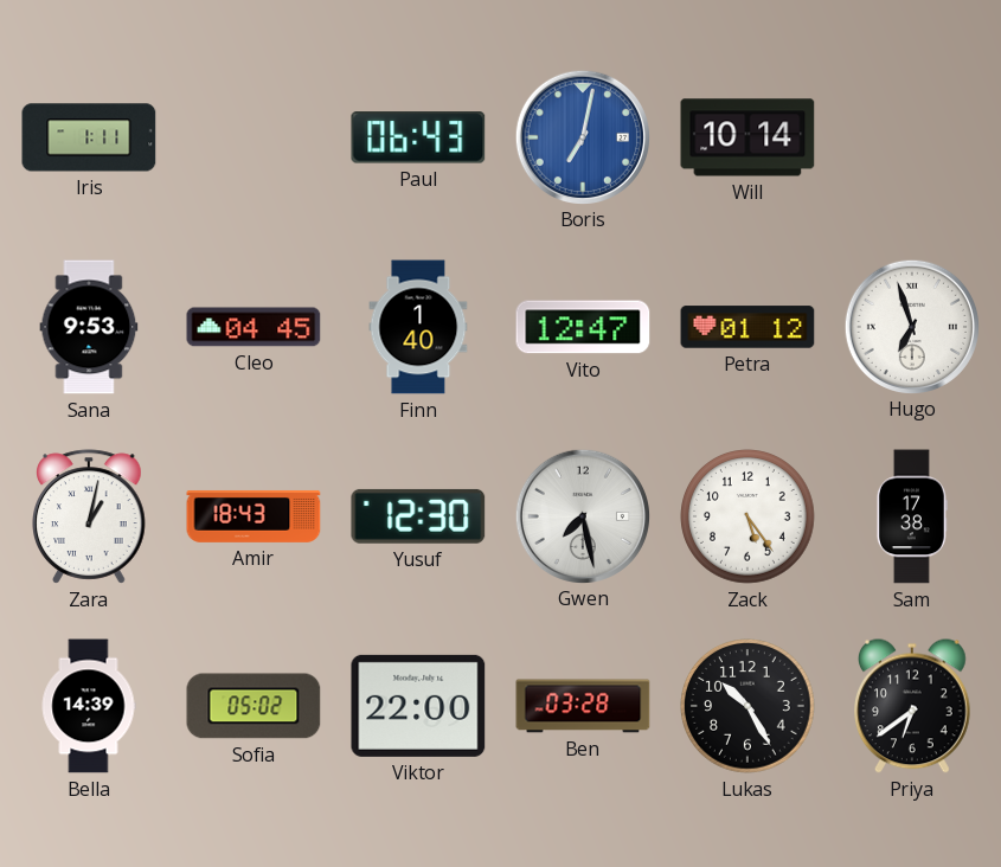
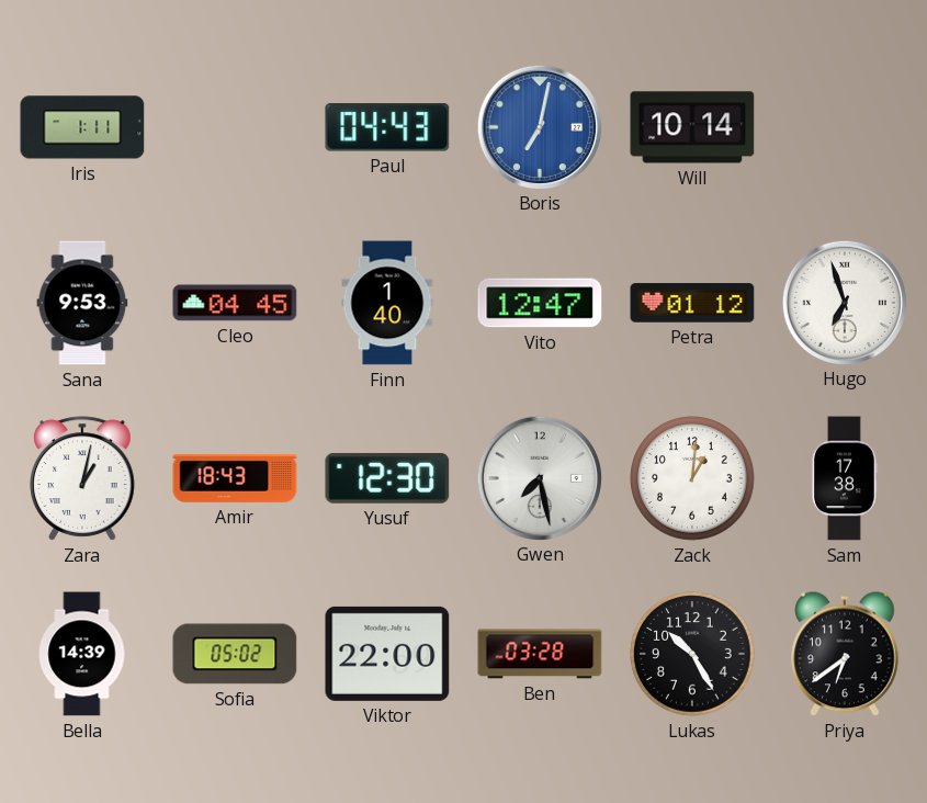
Paul: 06:43 -> 04:43
Zack: 5:24 -> 1:01
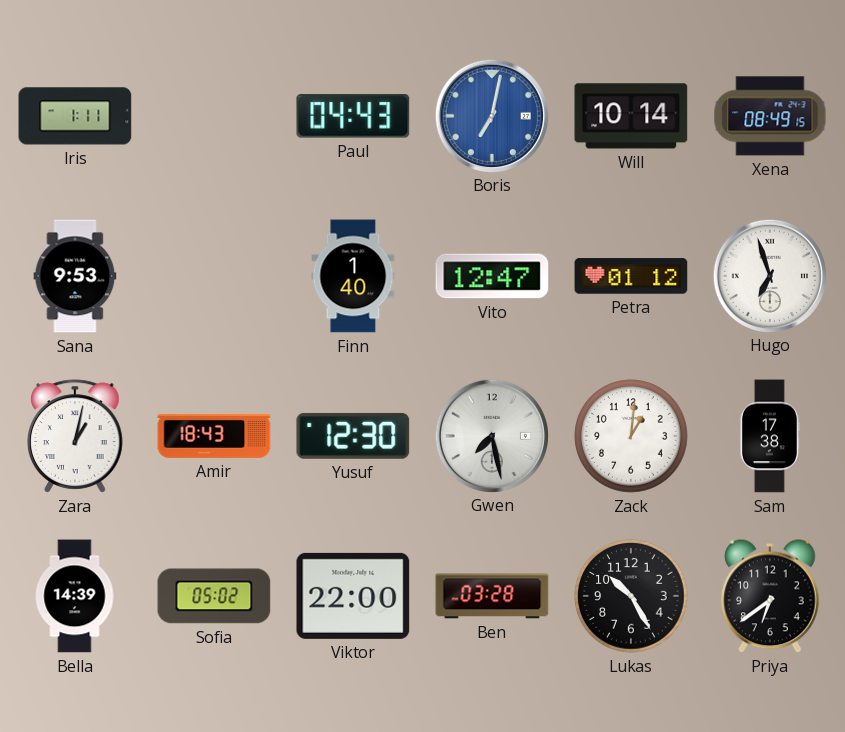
Xena: none -> 08:49
Cleo: 04:45 -> none
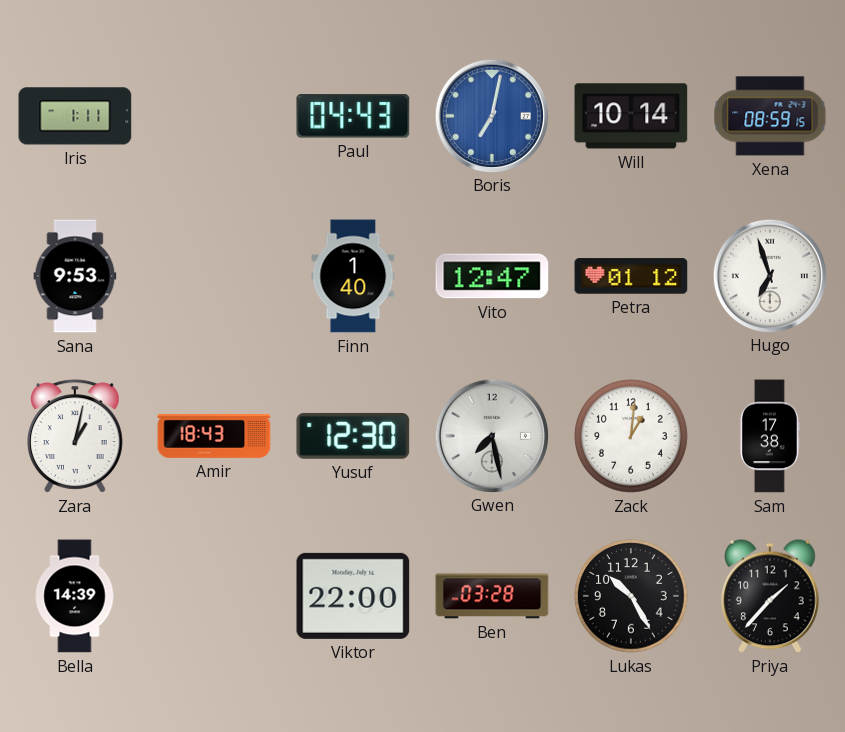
Xena: 08:49 -> 08:59
Sofia: 05:02 -> none
Priya: 6:39 -> 1:37
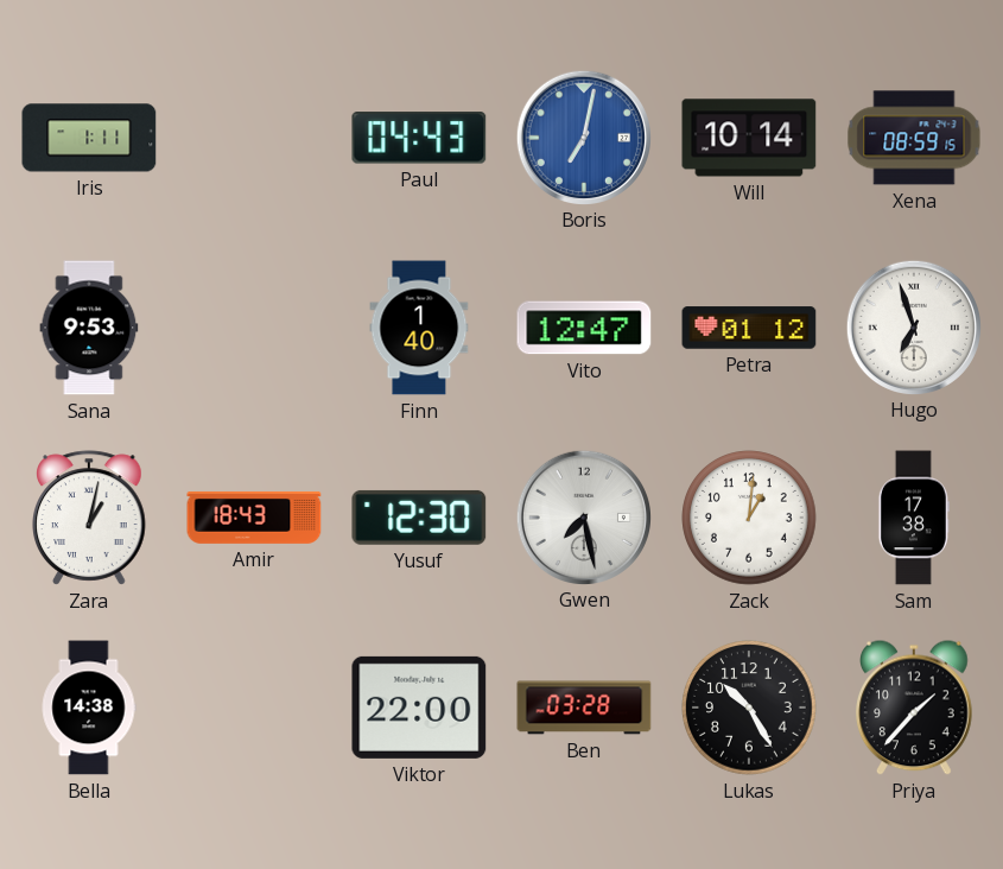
Bella: 14:39 -> 14:38
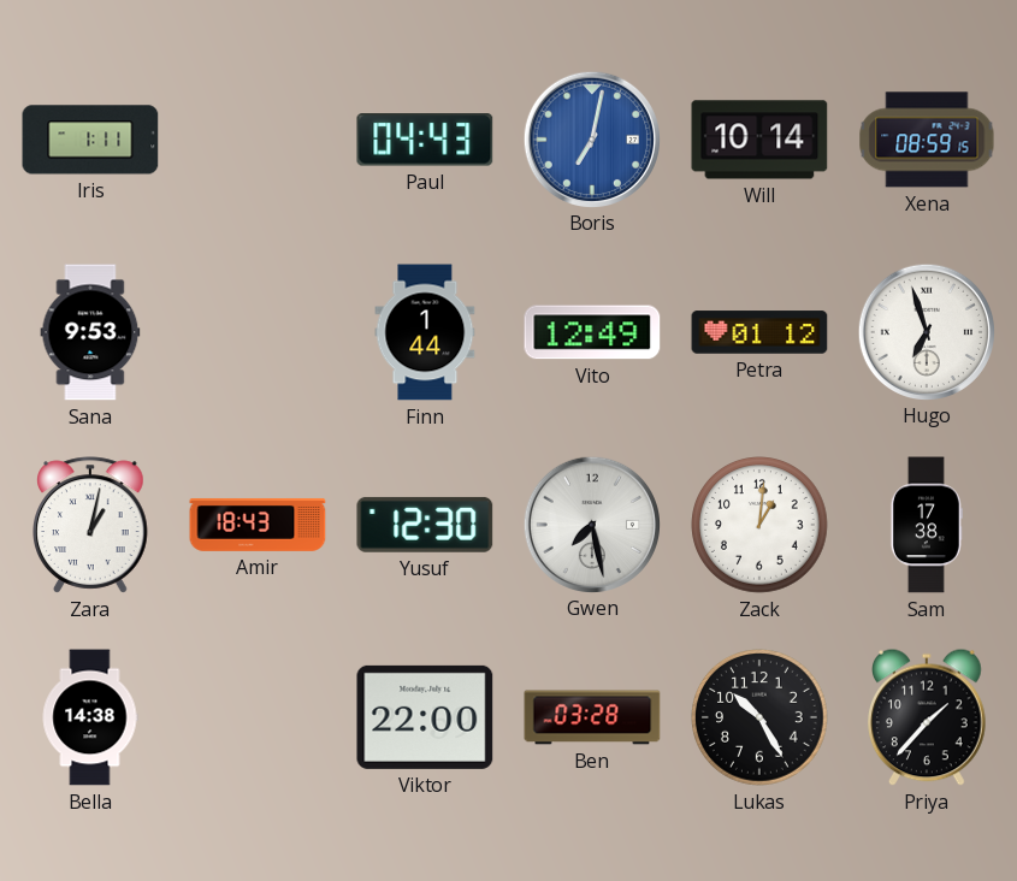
Finn: 1:40 -> 1:44
Vito: 12:47 -> 12:49
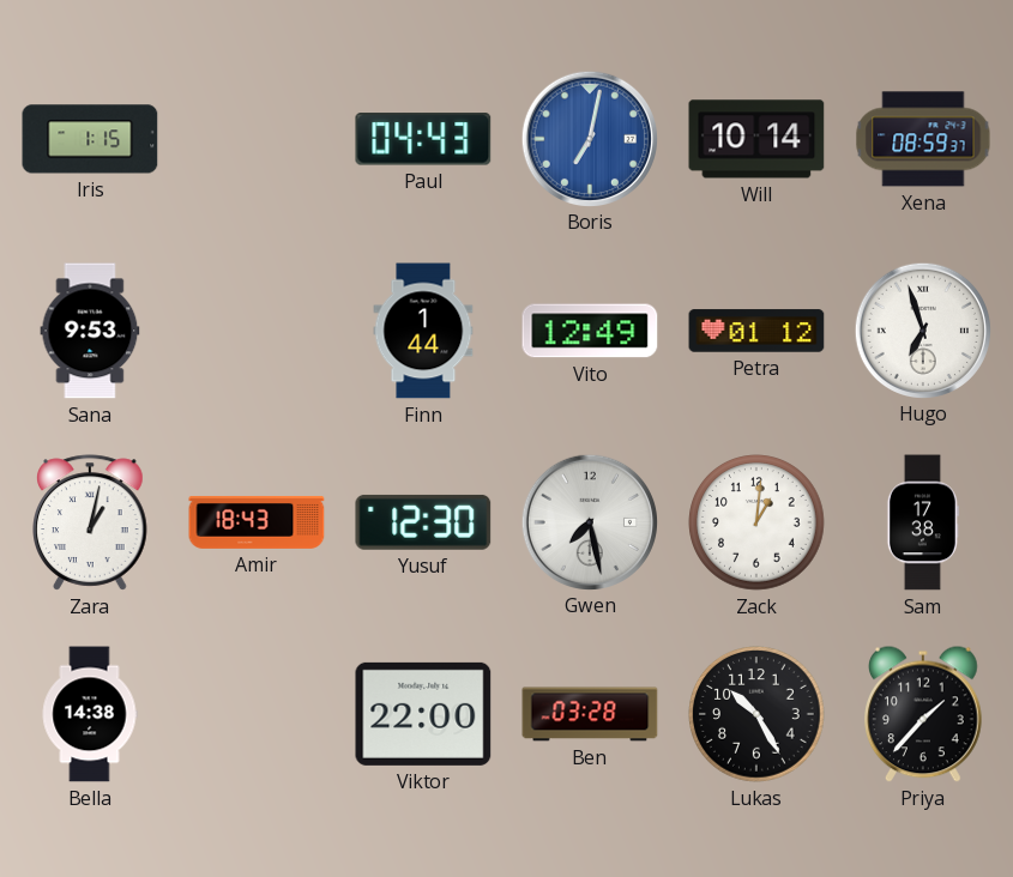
Iris: 1:11 -> 1:15
Xena: 08:59:15 -> 08:59:37
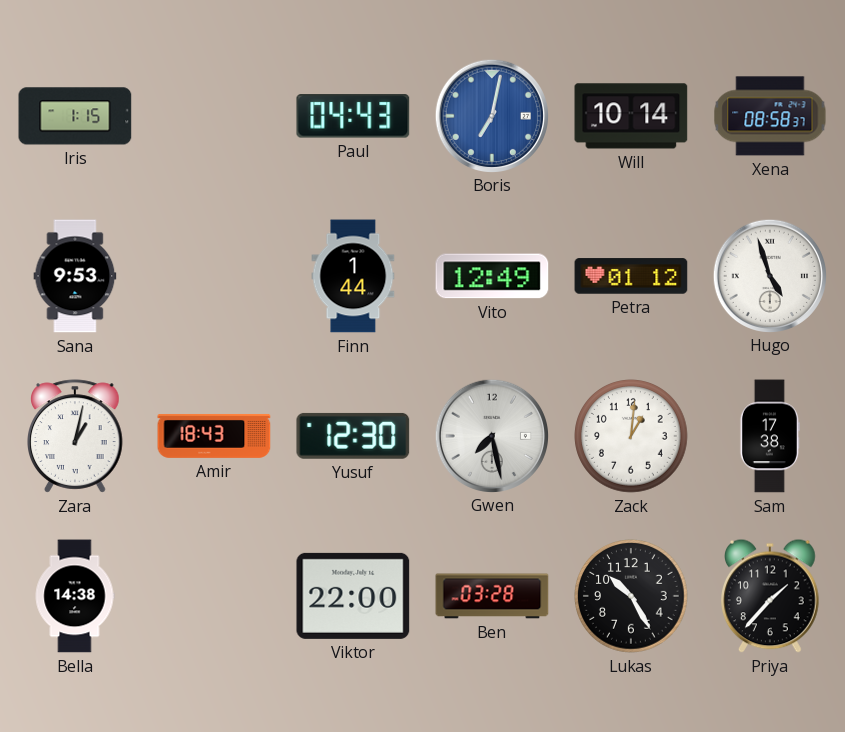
Xena: 08:59 -> 08:58
Hugo: 6:57 -> 4:57
